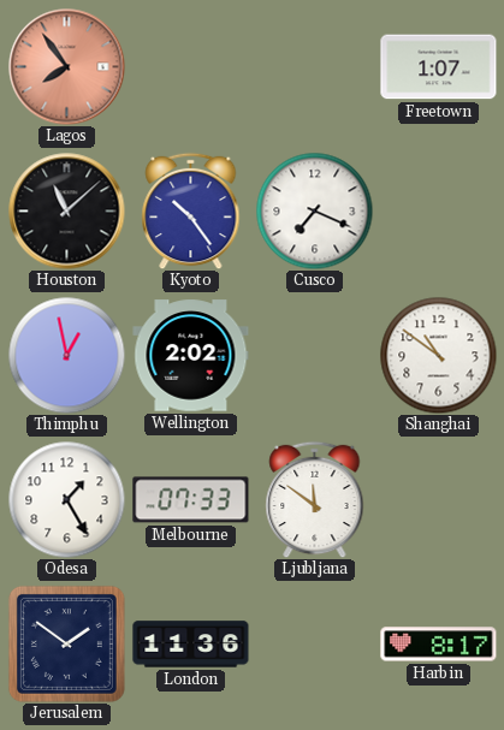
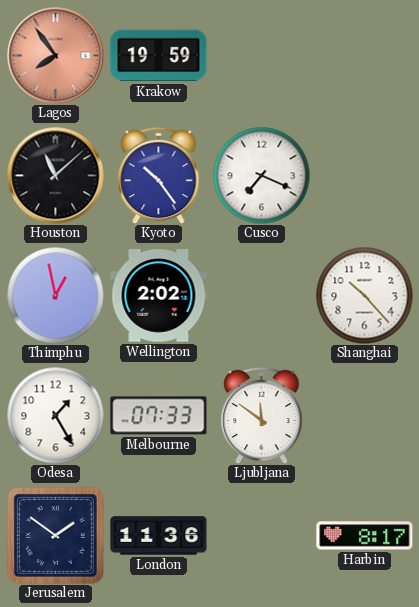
Krakow: none -> 19:59
Freetown: 1:07 -> none
Shanghai: 10:51 -> 10:23
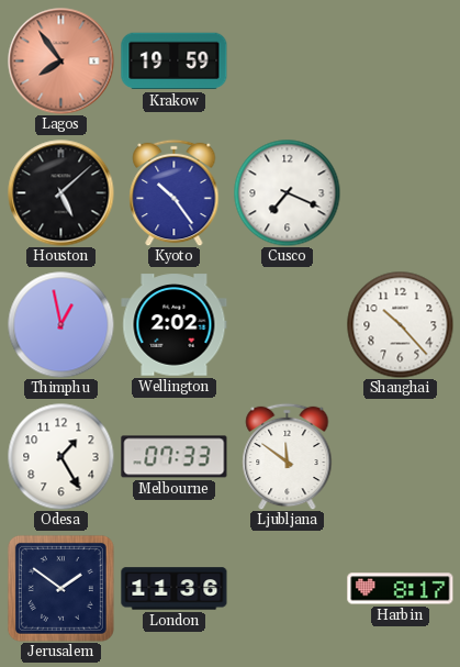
Houston: 11:08 -> 5:08
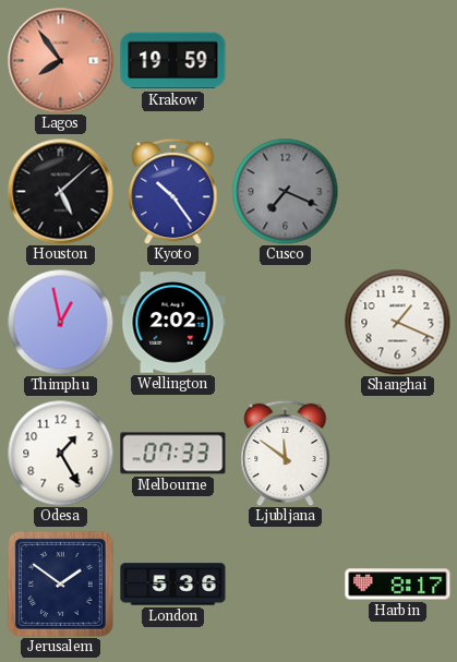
Cusco dial: white -> grey
Shanghai: 10:23 -> 1:19
London: 11:36 -> 5:36
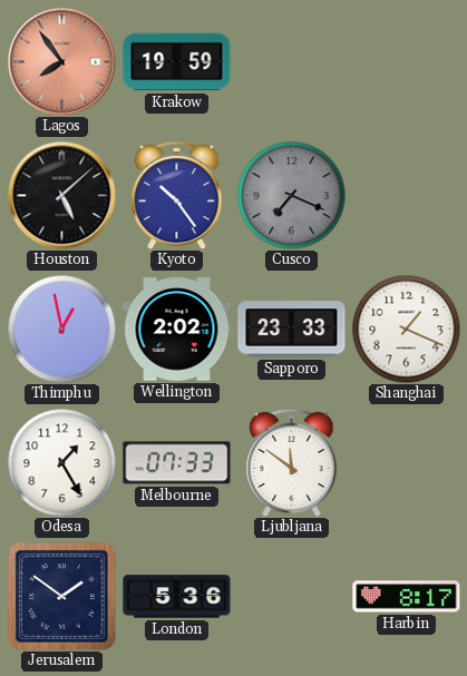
Sapporo: none -> 23:33
